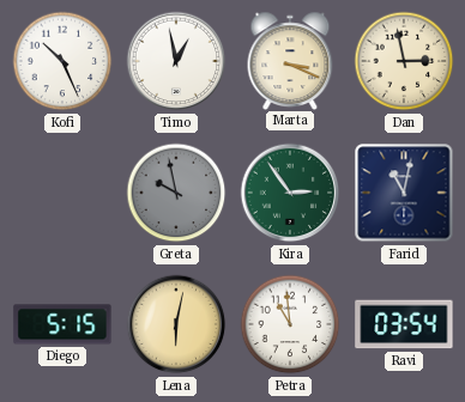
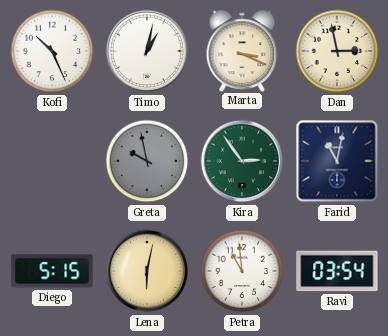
Timo: 12:58 -> 1:02
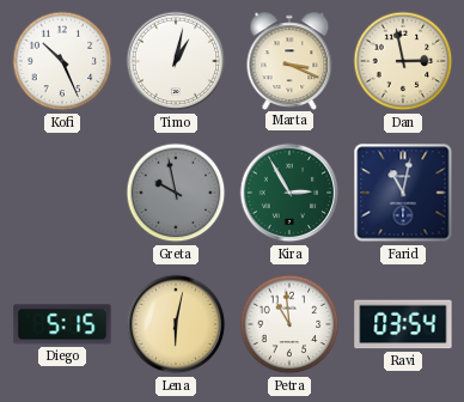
Kira: 2:54 -> 2:55
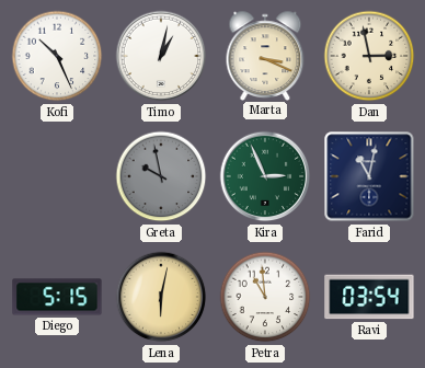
Kira: 2:55 -> 2:56
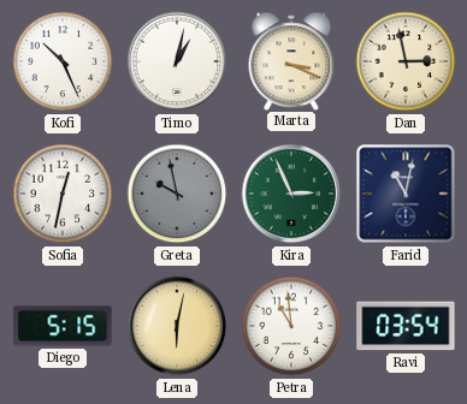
Sofia: none -> 12:32
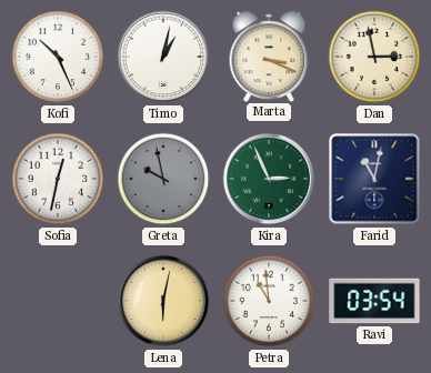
Diego: 5:15 -> none
